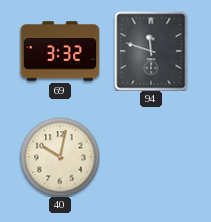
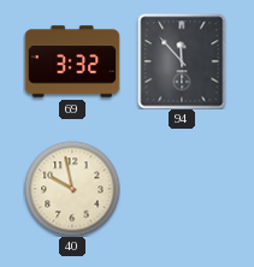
94: 11:48 -> 11:53
40: 10:02 -> 9:58
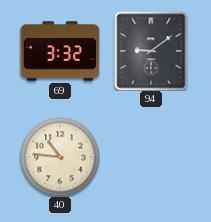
94: 11:53 -> 9:09
40: 9:58 -> 10:46
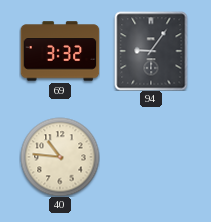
94: 9:09 -> 9:06
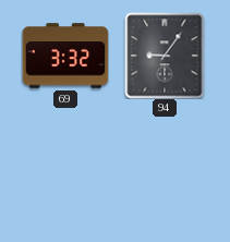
40: 10:46 -> none
